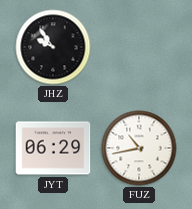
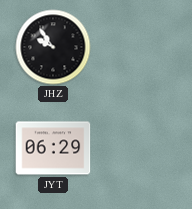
FUZ: 10:43 -> none
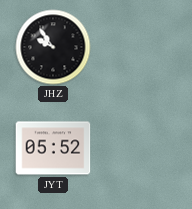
JYT: 06:29 -> 05:52
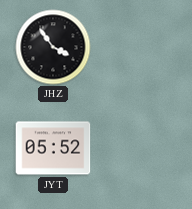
JHZ: 9:54 -> 3:54
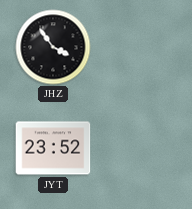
JYT: 05:52 -> 23:52
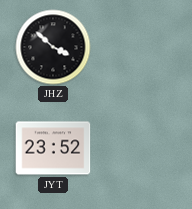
JHZ: 3:54 -> 3:52
